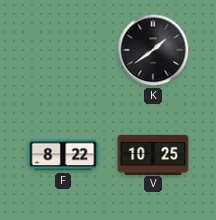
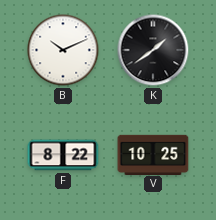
B: none -> 10:11
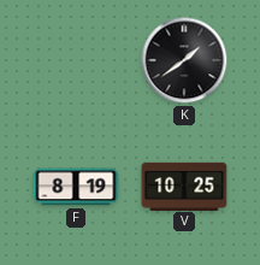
B: 10:11 -> none
F: 8:22 -> 8:19
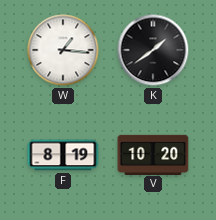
W: none -> 1:16
V: 10:25 -> 10:20
